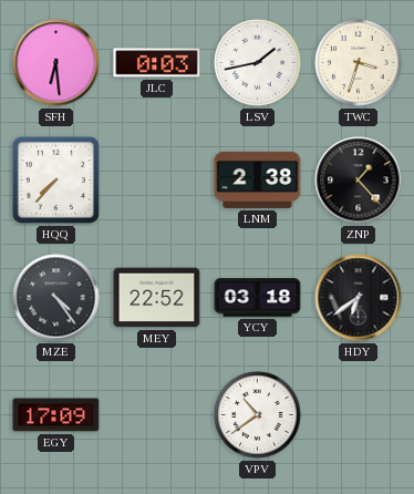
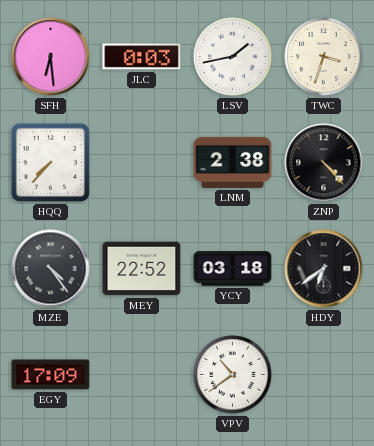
ZNP: 1:23 -> 4:23
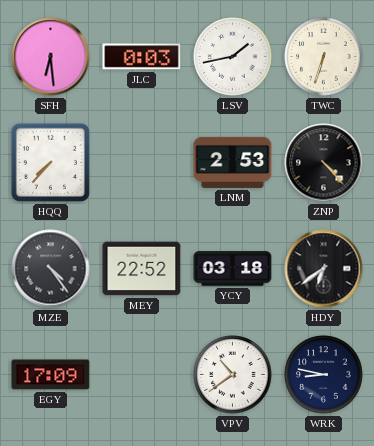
TWC: 3:33 -> 6:33
LNM: 2:38 -> 2:53
WRK: none -> 8:47
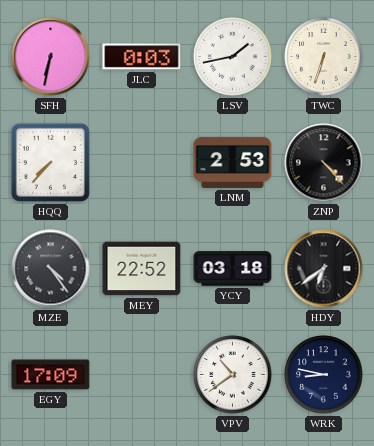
SFH: 6:29 -> 6:32
